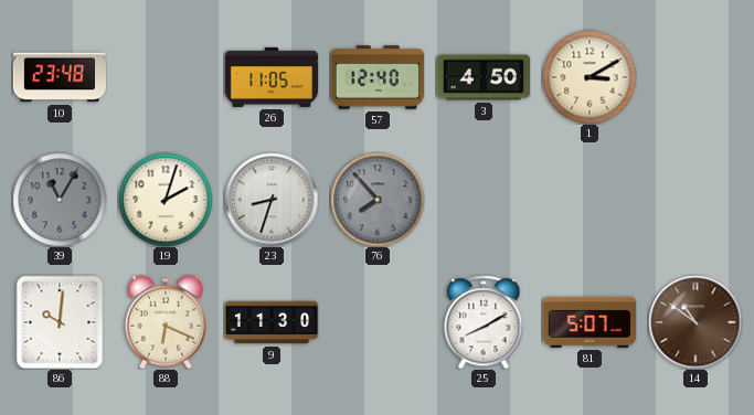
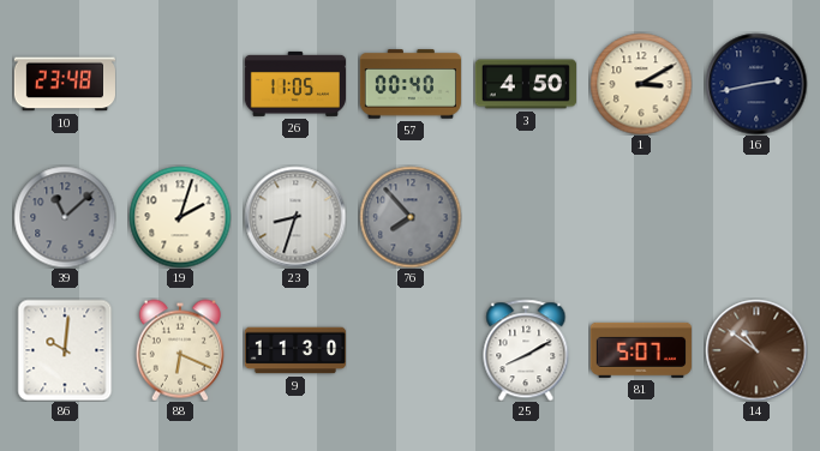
57: 12:40 -> 00:40
16: none -> 2:43
39: 11:05 -> 11:08
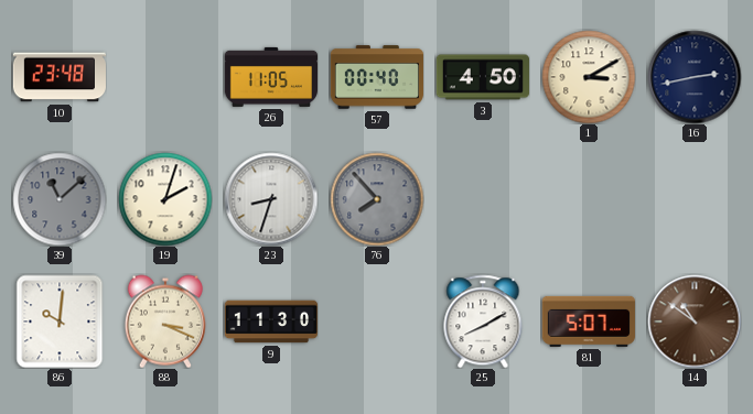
88: 6:19 -> 3:19
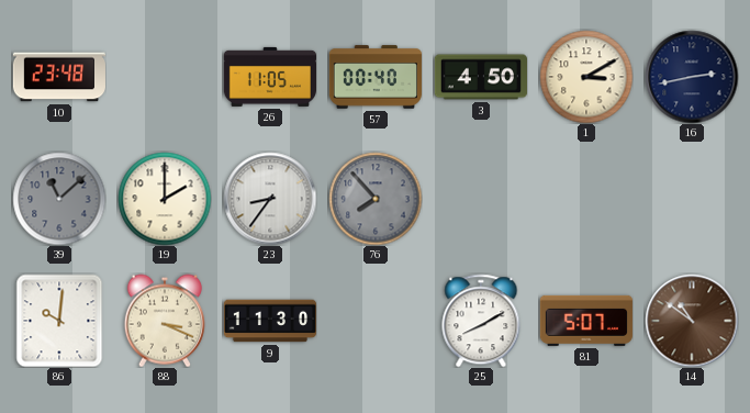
19: 2:03 -> 2:00
23: 8:33 -> 8:36
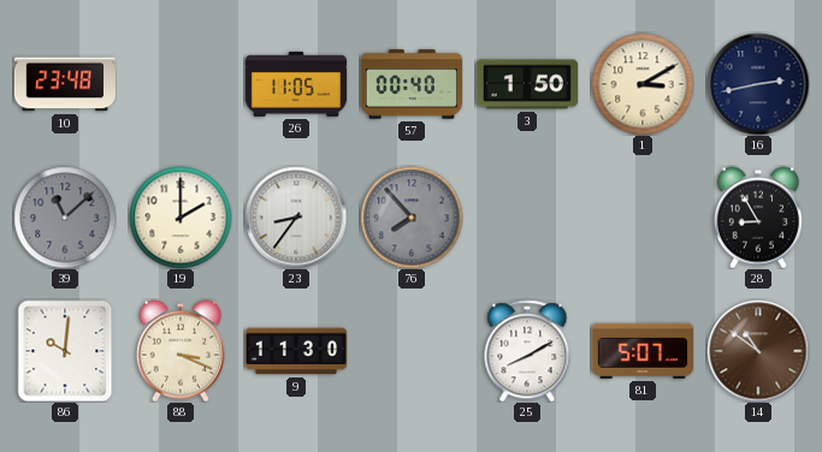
3: 4:50 -> 1:50
28: none -> 8:55
